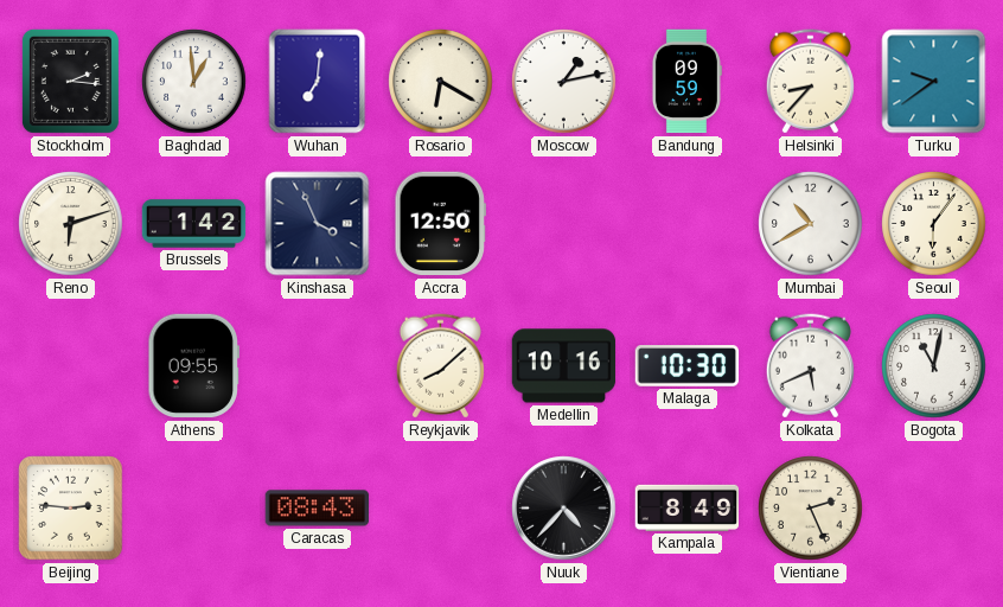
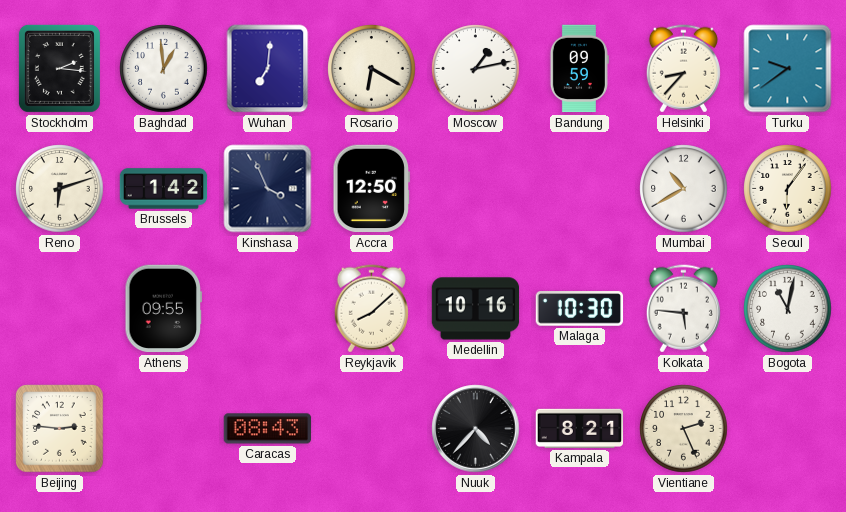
Kolkata: 5:41 -> 5:46
Kampala: 8:49 -> 8:21
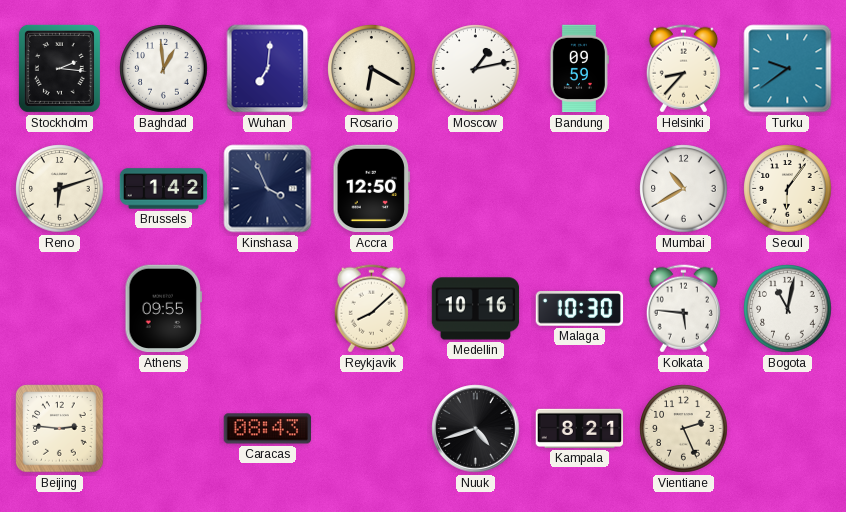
Nuuk: 4:37 -> 4:42
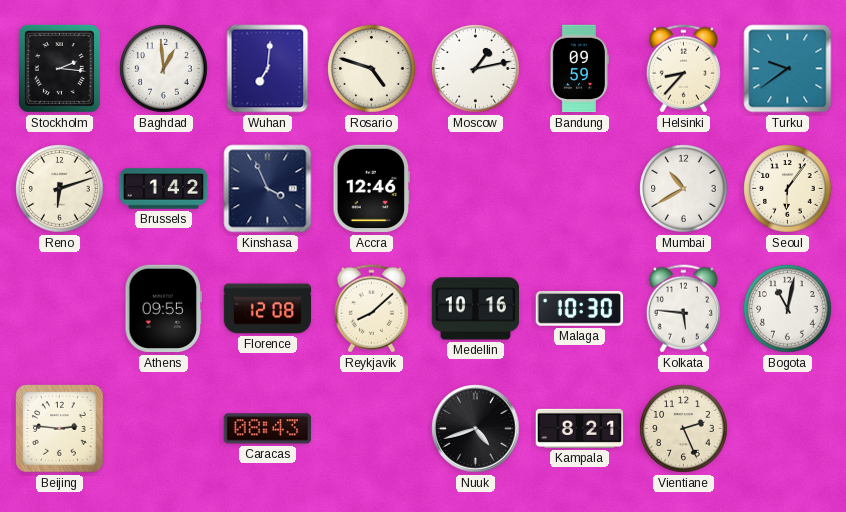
Rosario: 6:20 -> 4:48
Accra: 12:50 -> 12:46
Florence: none -> 12:08
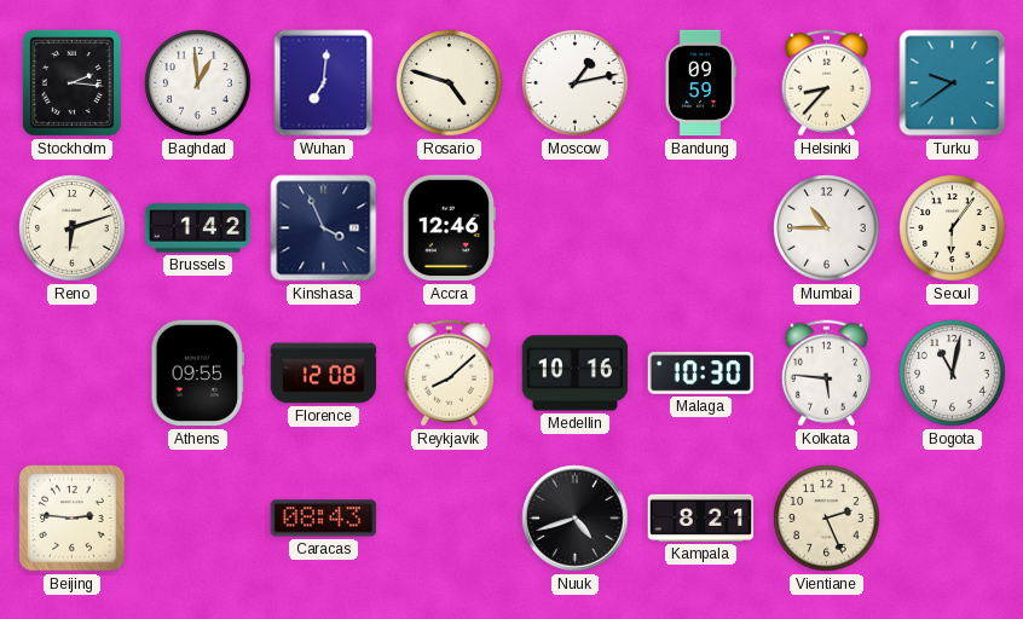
Mumbai: 10:40 -> 10:45
